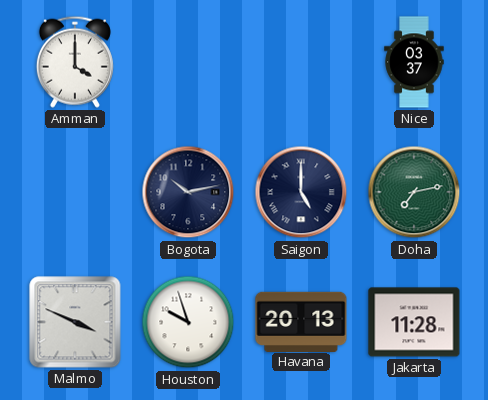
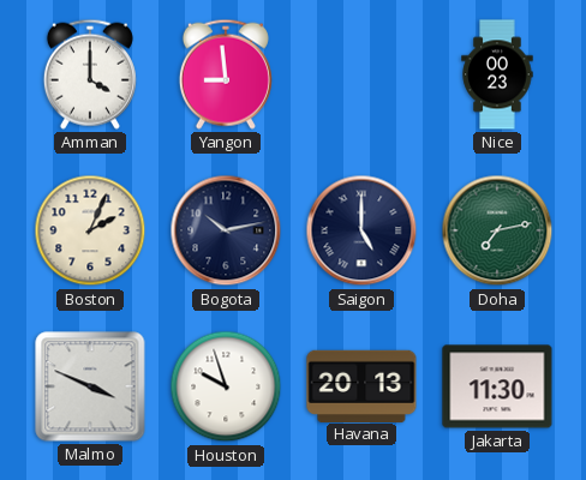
Yangon: none -> 8:59
Nice: 03:37 -> 00:23
Boston: none -> 2:04
Jakarta: 11:28 -> 11:30
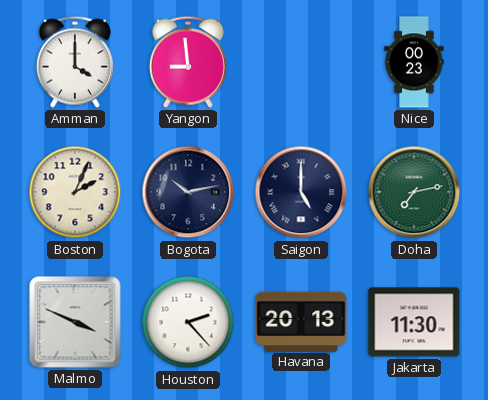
Houston: 9:57 -> 2:23
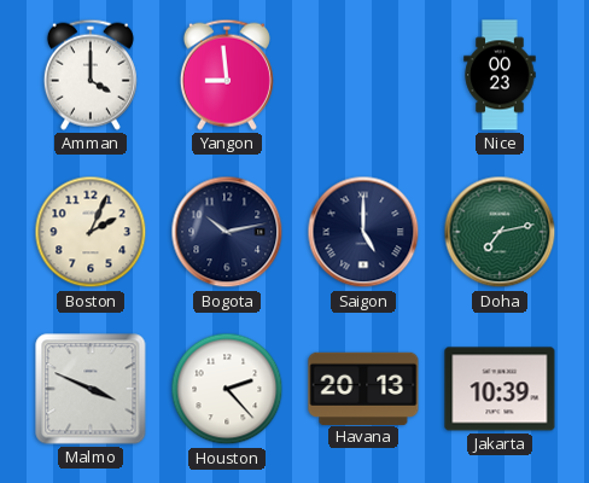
Jakarta: 11:30 -> 10:39
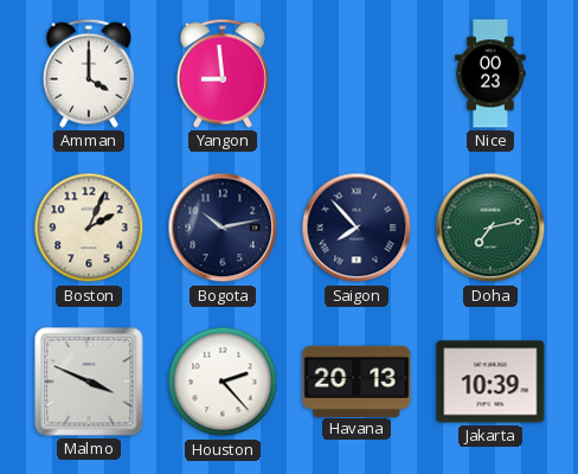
Saigon: 5:00 -> 7:53
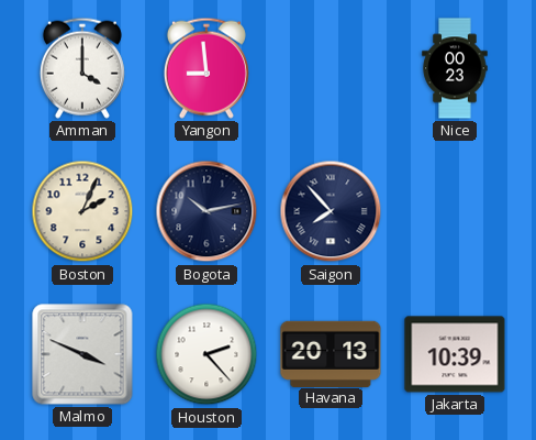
Doha: 7:13 -> none
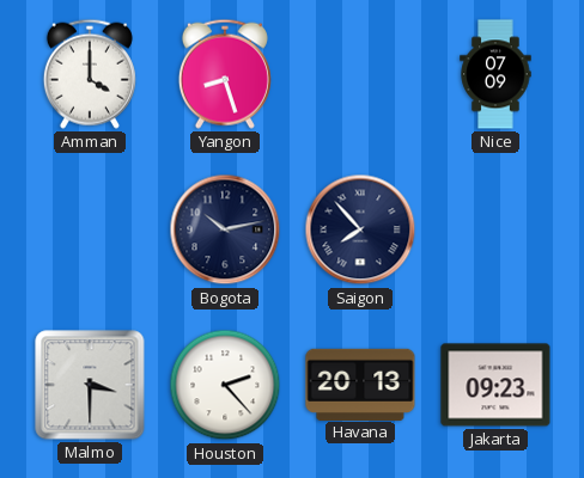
Yangon: 8:59 -> 8:27
Nice: 00:23 -> 07:09
Boston: 2:04 -> none
Malmo: 3:49 -> 3:30
Jakarta: 10:39 -> 09:23
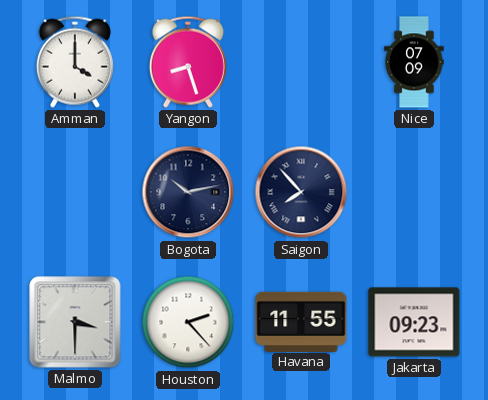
Havana: 20:13 -> 11:55
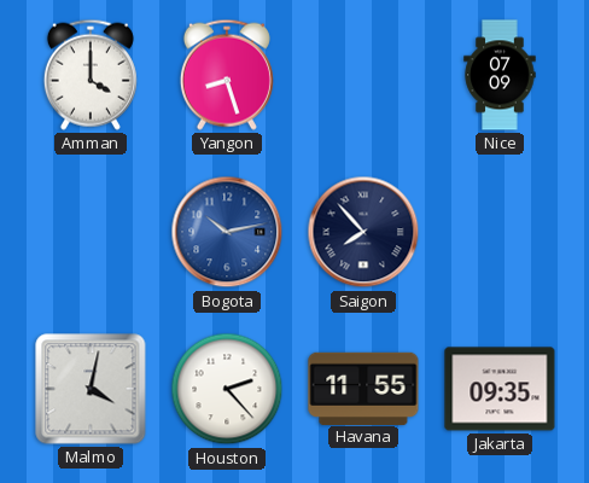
Bogota dial: navy -> blue
Malmo: 3:30 -> 4:02
Jakarta: 09:23 -> 09:35
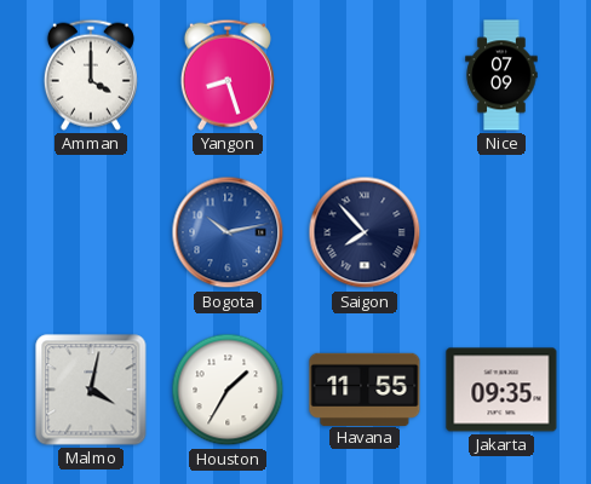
Houston: 2:23 -> 1:35
